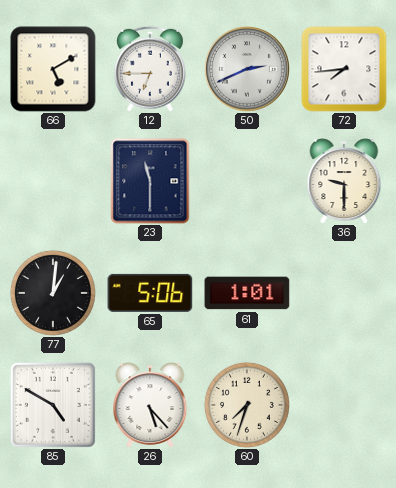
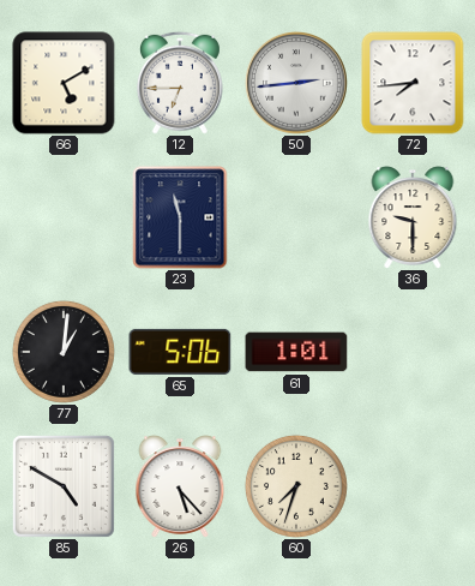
50: 2:41 -> 2:44
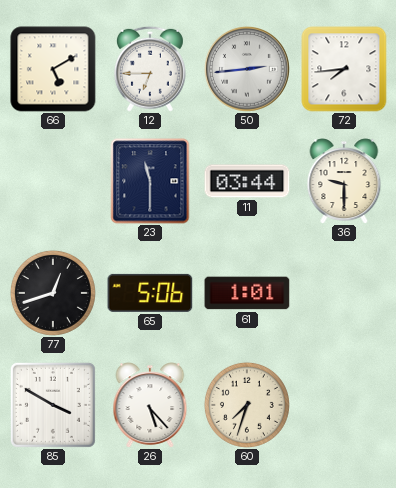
11: none -> 03:44
77: 1:01 -> 12:42
85: 4:50 -> 3:50
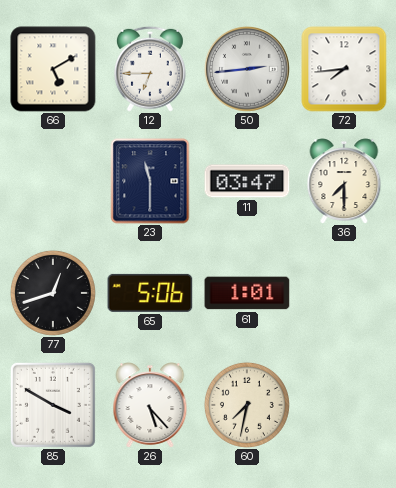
11: 03:44 -> 03:47
36: 9:30 -> 7:30
60: 7:33 -> 7:32
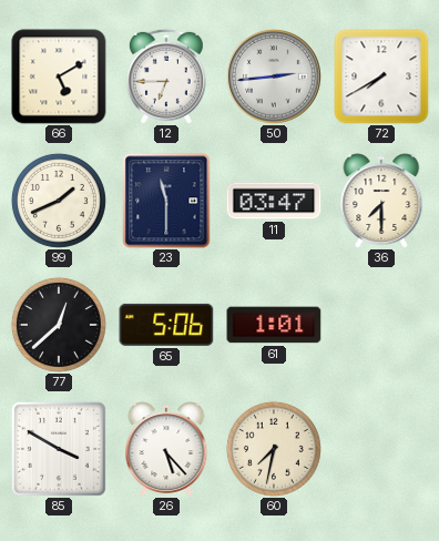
72: 7:44 -> 7:40
99: none -> 1:41
77: 12:42 -> 12:38
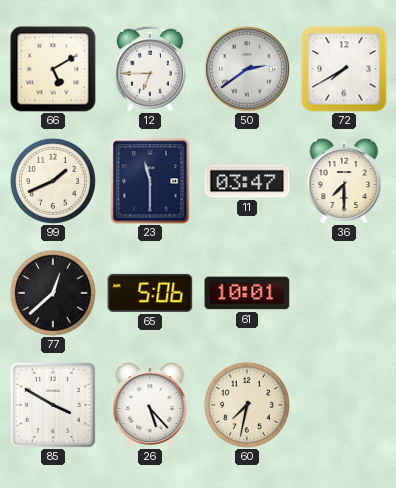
50: 2:44 -> 2:39
61: 1:01 -> 10:01
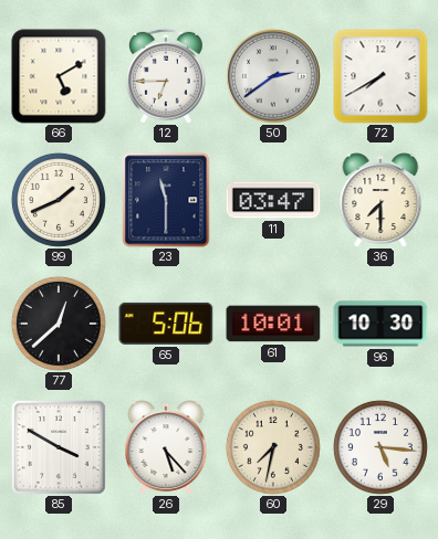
96: none -> 10:30
29: none -> 5:16
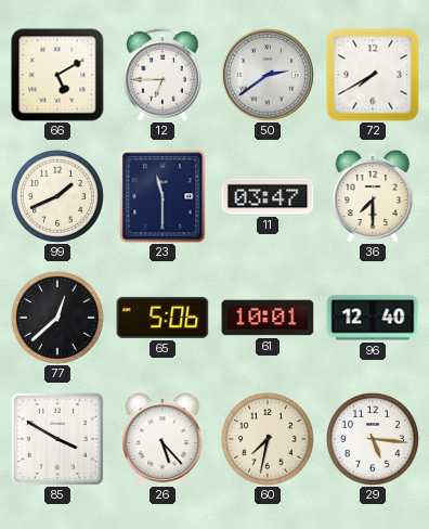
96: 10:30 -> 12:40
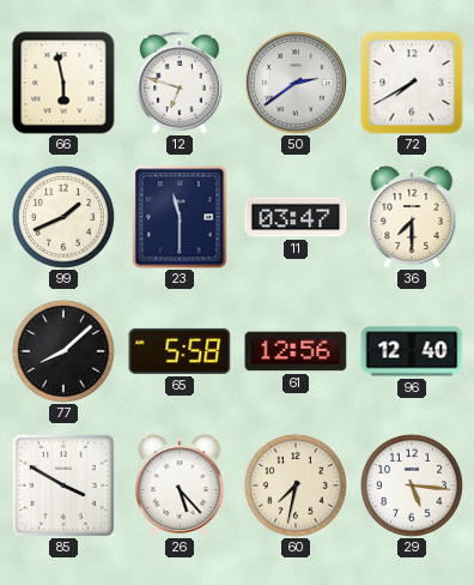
66: 5:10 -> 5:58
12: 6:45 -> 6:48
77: 12:38 -> 8:08
65: 5:06 -> 5:58
61: 10:01 -> 12:56
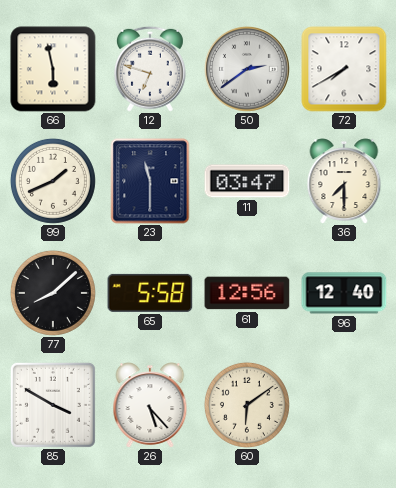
60: 7:32 -> 6:09
29: 5:16 -> none
